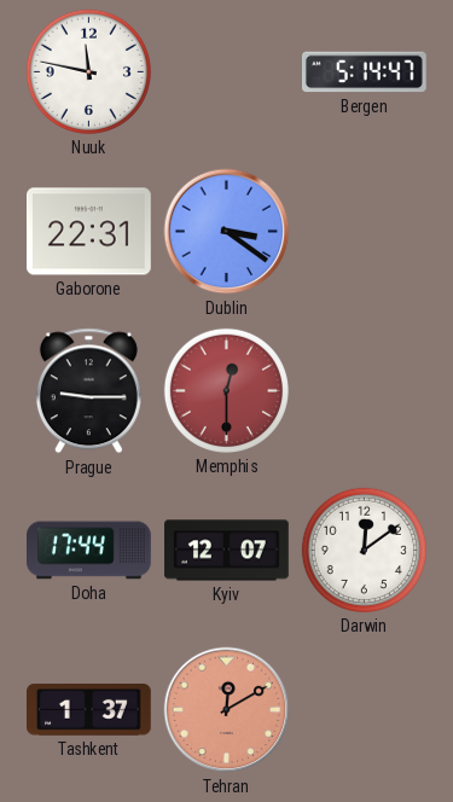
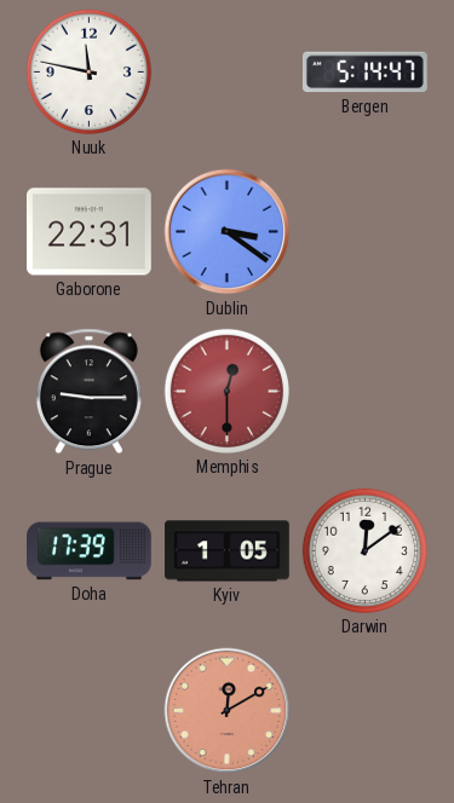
Doha: 17:44 -> 17:39
Kyiv: 12:07 -> 1:05
Tashkent: 1:37 -> none
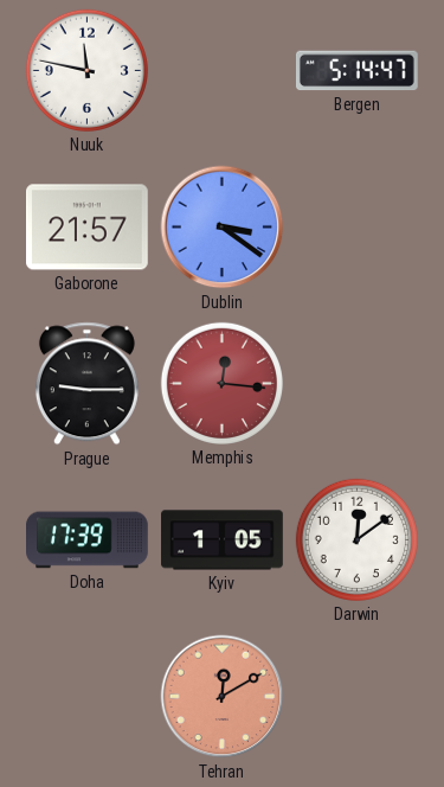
Gaborone: 22:31 -> 21:57
Memphis: 12:30 -> 12:16
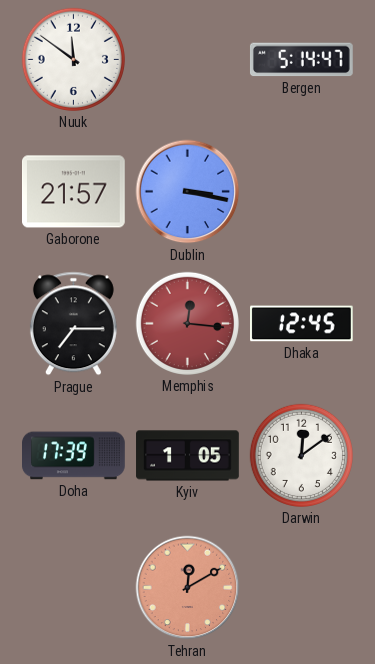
Nuuk: 11:47 -> 11:51
Dublin: 3:21 -> 3:17
Prague: 9:15 -> 7:15
Dhaka: none -> 12:45
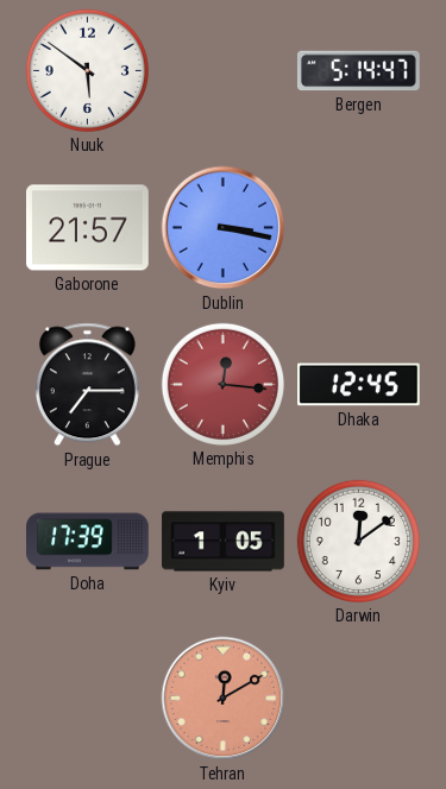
Nuuk: 11:51 -> 5:51
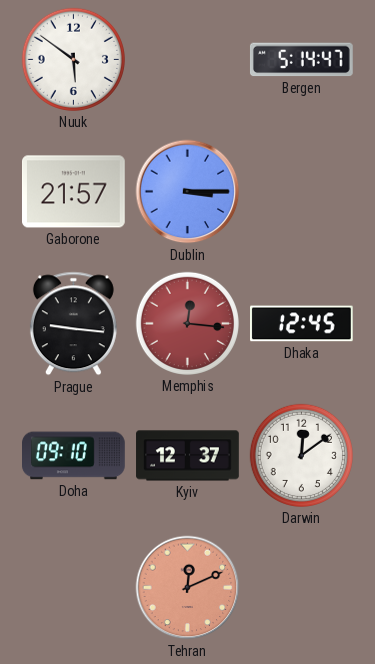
Dublin: 3:17 -> 3:15
Prague: 7:15 -> 9:16
Doha: 17:39 -> 09:10
Kyiv: 1:05 -> 12:37
Tehran: 12:10 -> 12:11
